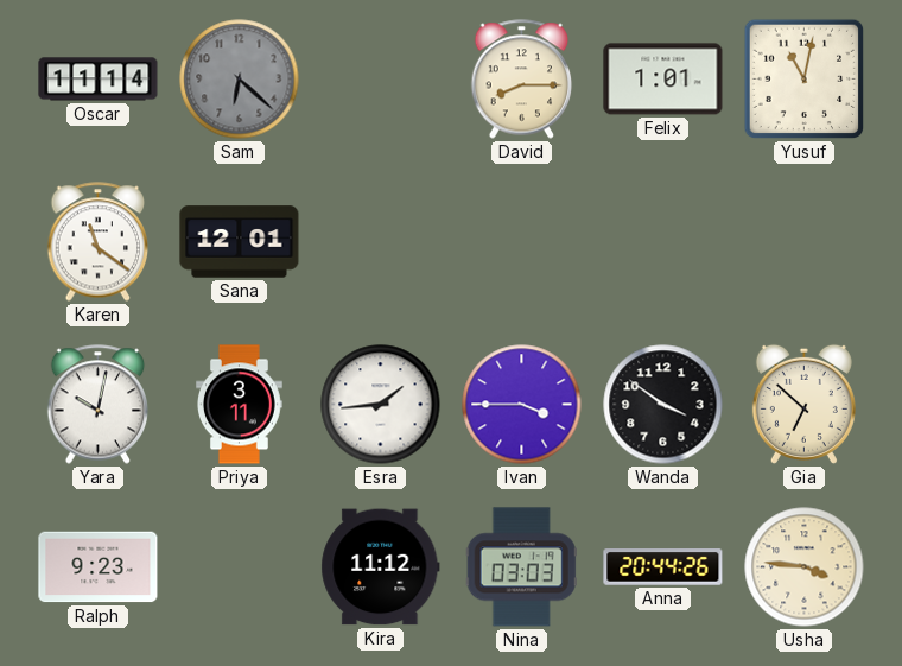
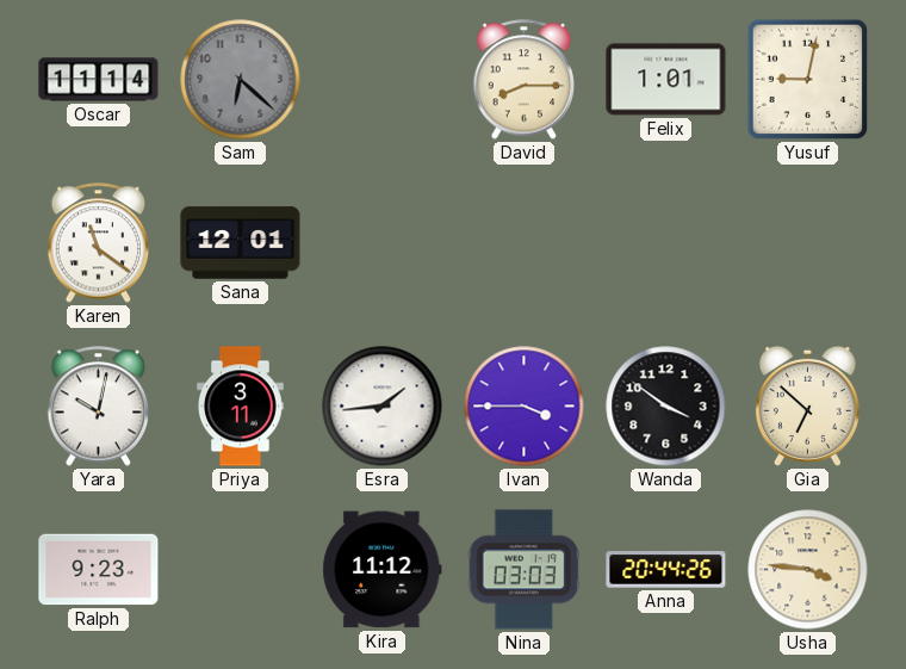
Yusuf: 11:02 -> 9:02
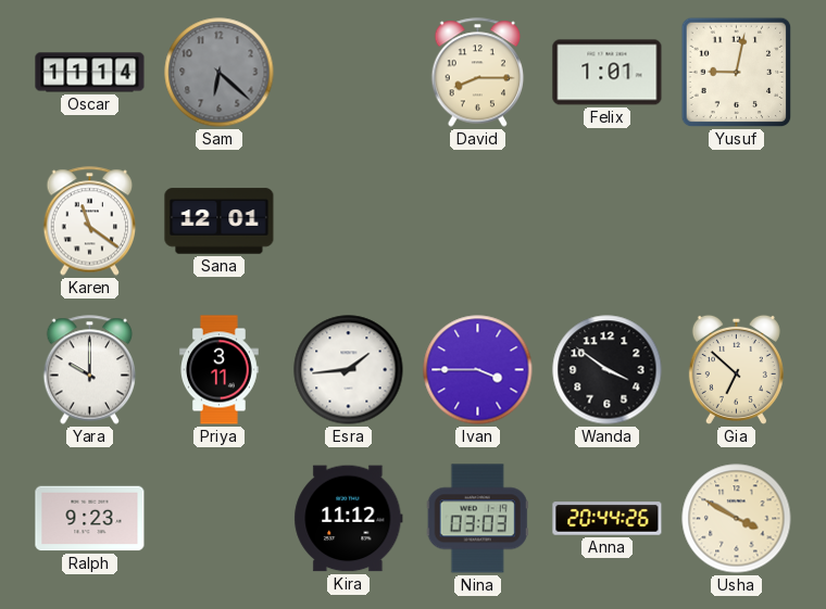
Yara: 10:02 -> 10:00
Usha: 3:46 -> 3:50
